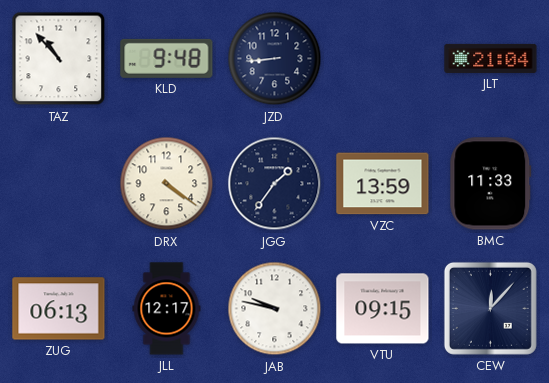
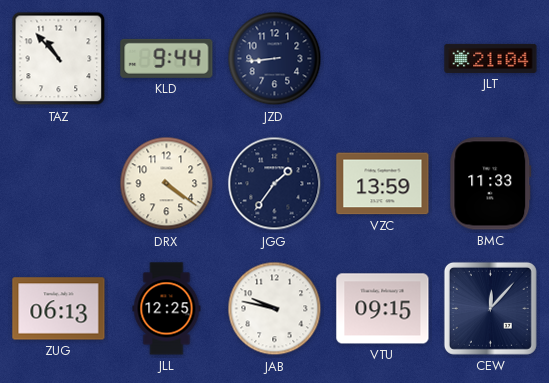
KLD: 9:48 -> 9:44
JLL: 12:17 -> 12:25
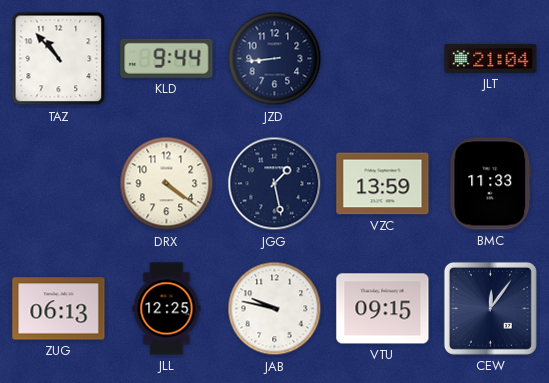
JGG: 1:36 -> 1:28
CEW: 12:07 -> 12:06
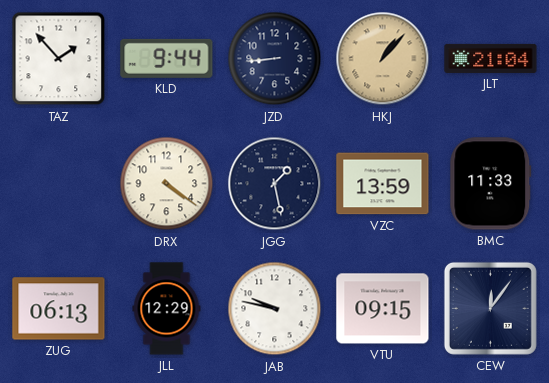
TAZ: 10:53 -> 1:53
HKJ: none -> 1:07
JLL: 12:25 -> 12:29
